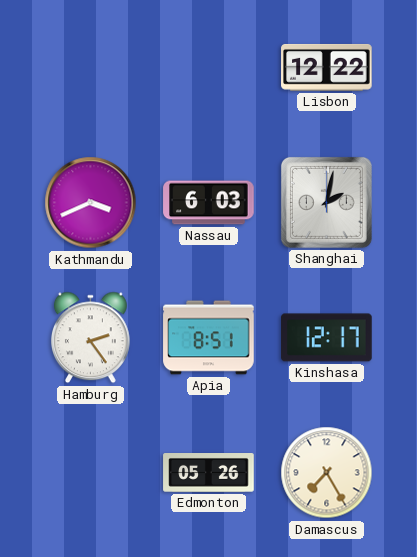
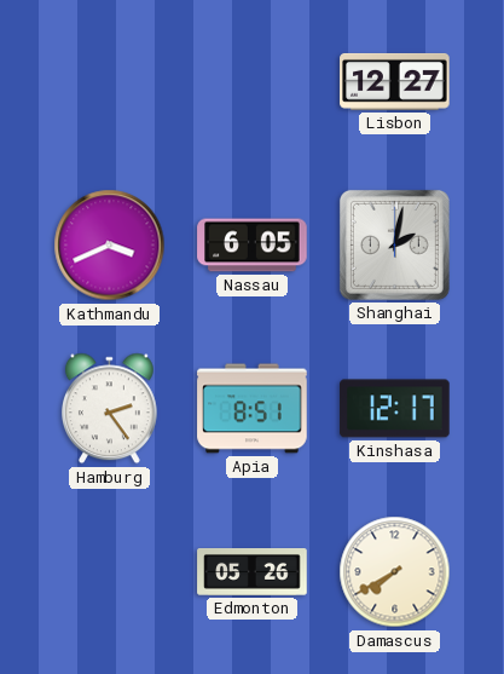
Lisbon: 12:22 -> 12:27
Nassau: 6:03 -> 6:05
Damascus: 7:25 -> 7:40
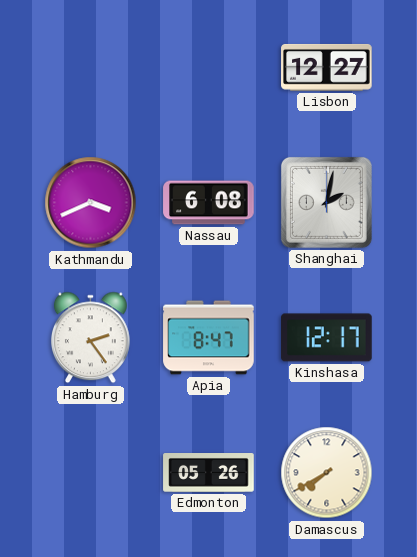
Nassau: 6:05 -> 6:08
Apia: 8:51 -> 8:47
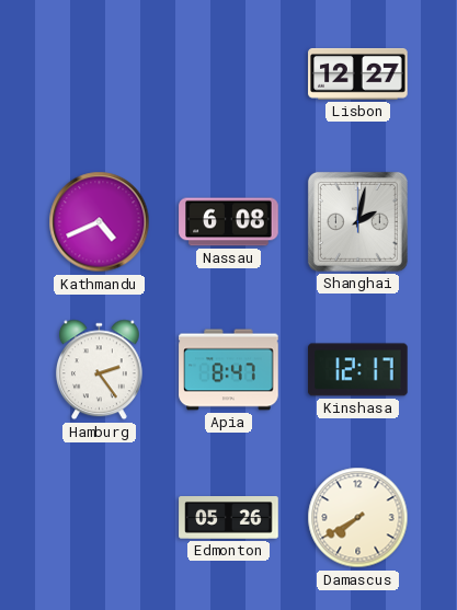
Kathmandu: 3:41 -> 4:41
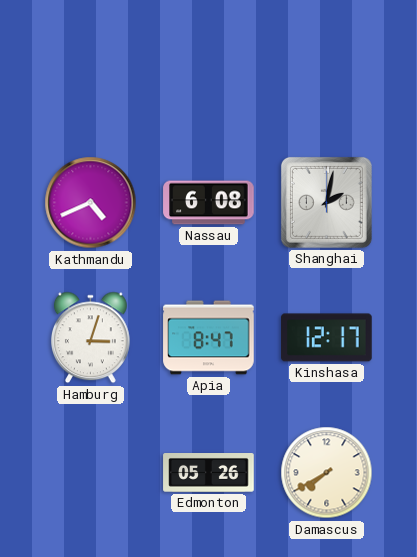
Lisbon: 12:27 -> none
Hamburg: 2:24 -> 3:03
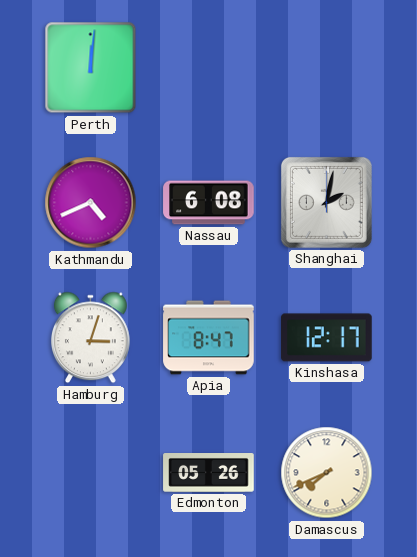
Perth: none -> 12:01
Damascus: 7:40 -> 7:41
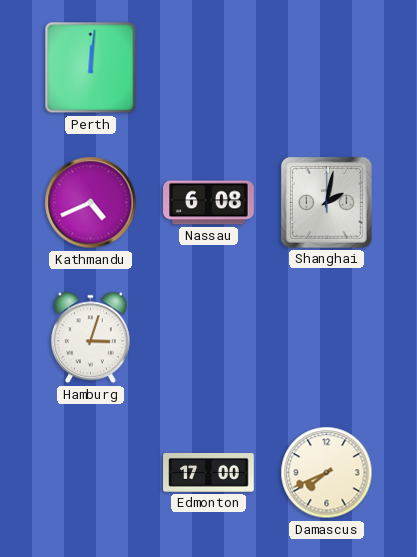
Apia: 8:47 -> none
Kinshasa: 12:17 -> none
Edmonton: 05:26 -> 17:00
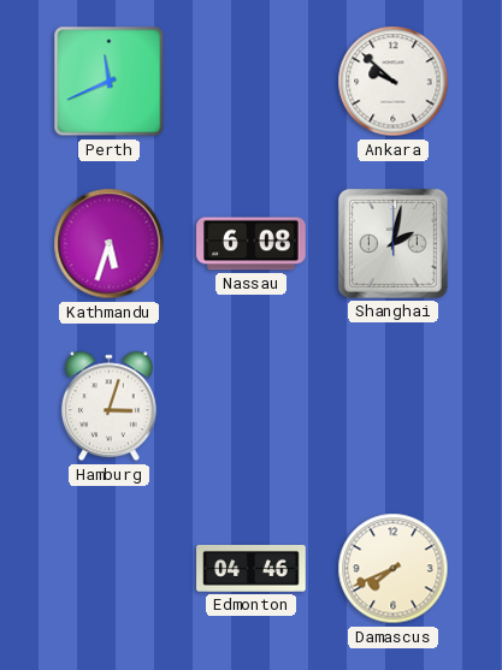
Perth: 12:01 -> 11:41
Ankara: none -> 9:52
Kathmandu: 4:41 -> 5:33
Edmonton: 17:00 -> 04:46
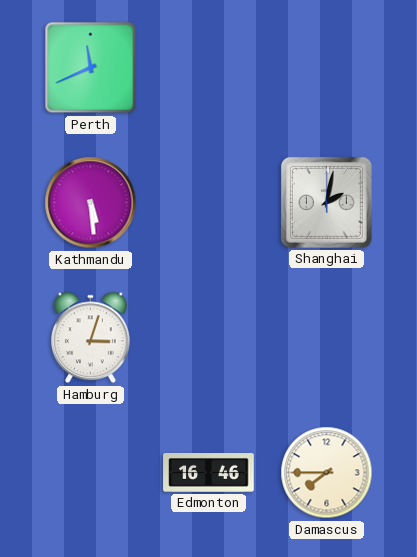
Ankara: 9:52 -> none
Kathmandu: 5:33 -> 5:29
Nassau: 6:08 -> none
Edmonton: 04:46 -> 16:46
Damascus: 7:41 -> 7:45
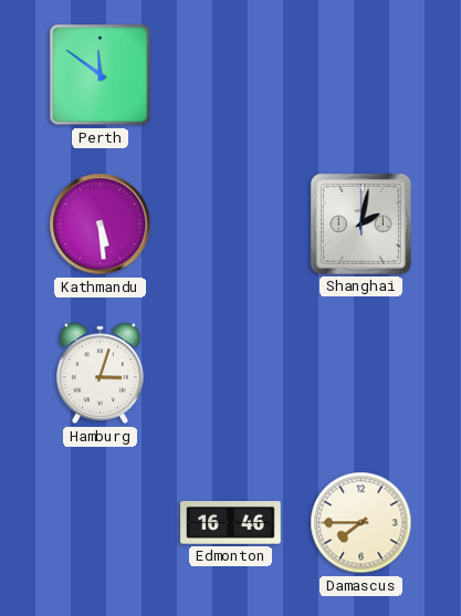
Perth: 11:41 -> 11:51
